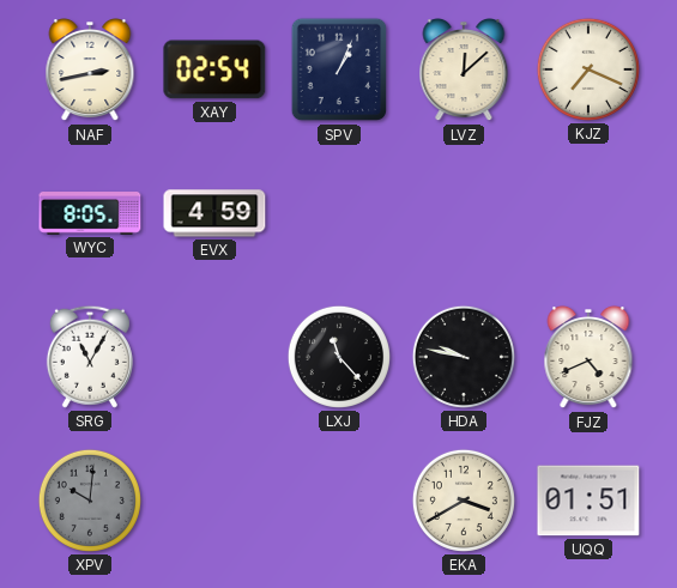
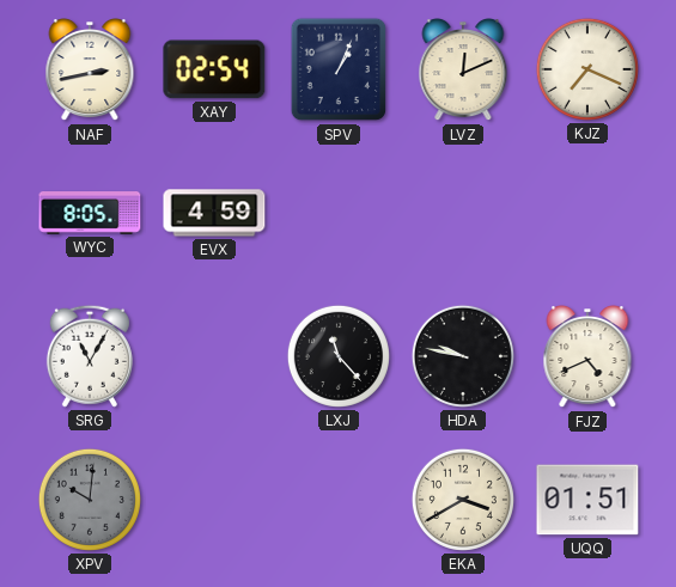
LVZ: 12:08 -> 12:11
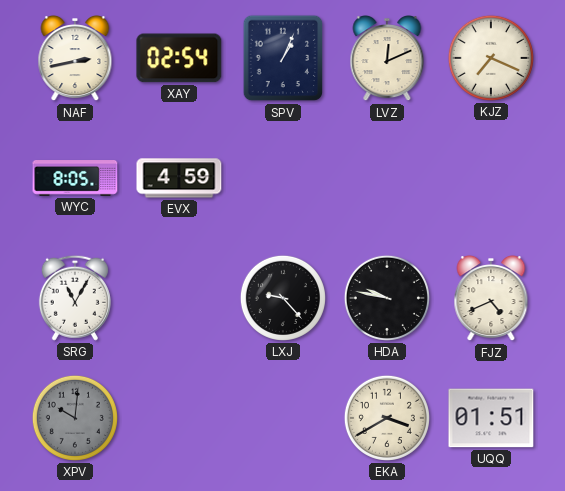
LXJ: 11:23 -> 9:23
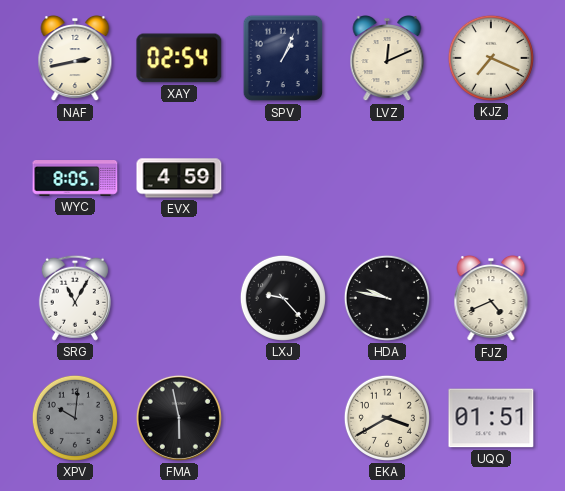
FMA: none -> 5:58
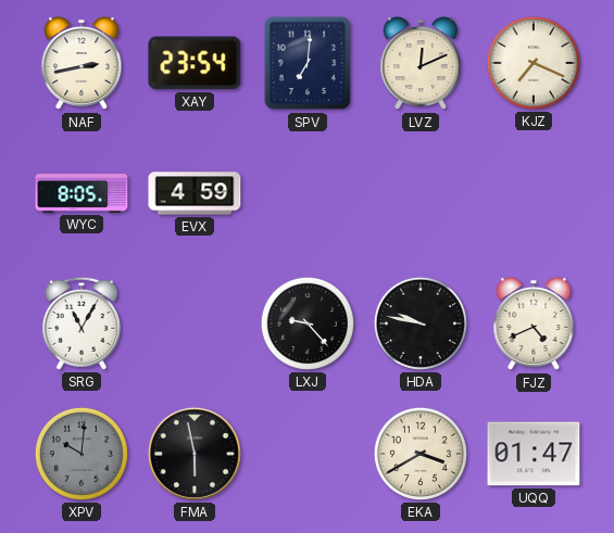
XAY: 02:54 -> 23:54
SPV: 1:04 -> 7:01
UQQ: 01:51 -> 01:47
